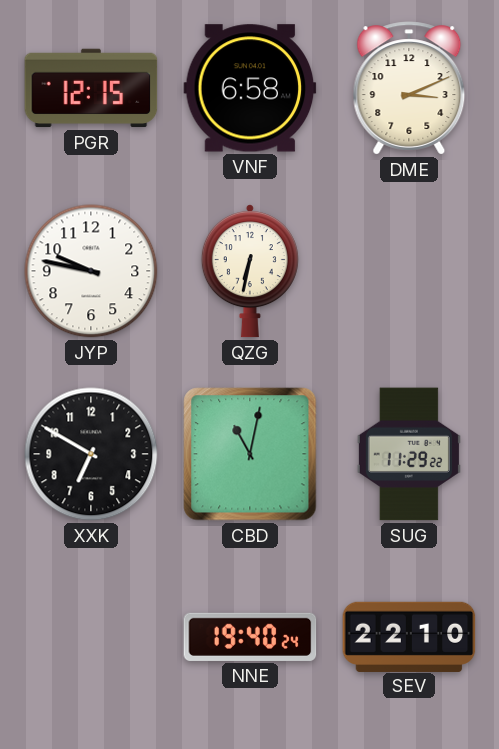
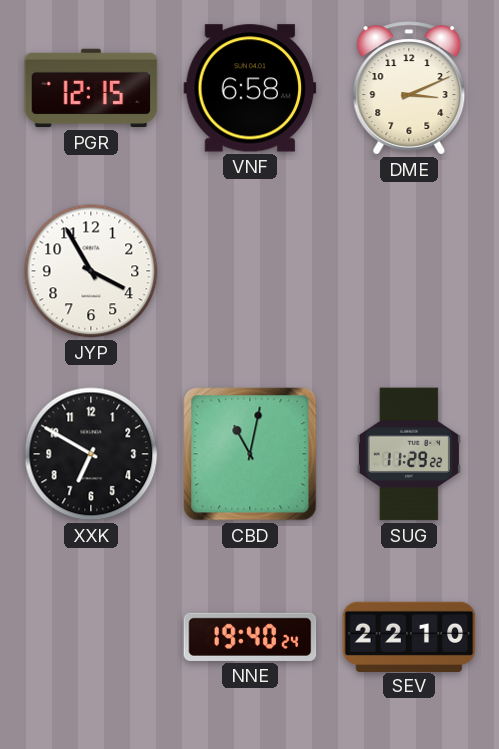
JYP: 9:47 -> 3:55
QZG: 6:32 -> none
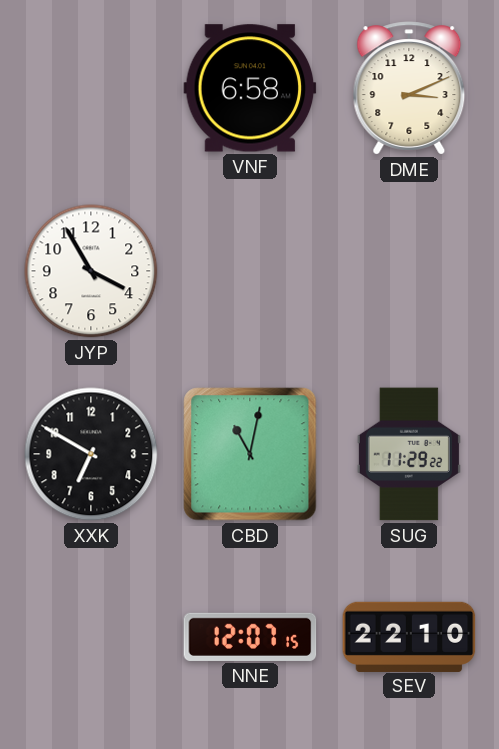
PGR: 12:15 -> none
NNE: 19:40 -> 12:07
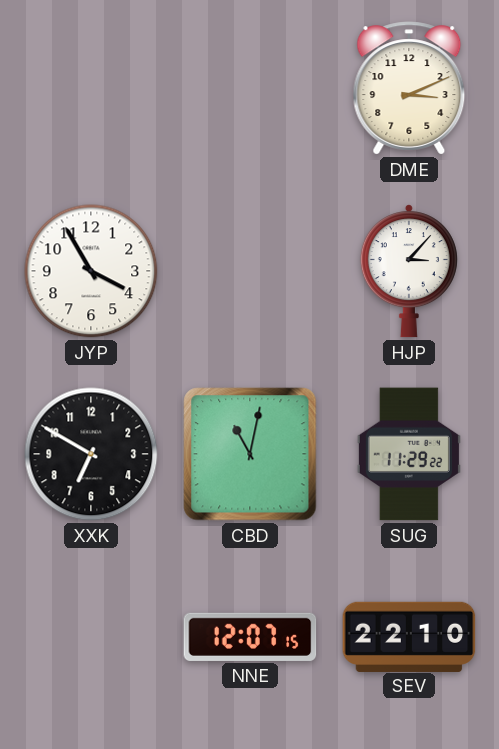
VNF: 6:58 -> none
HJP: none -> 3:07
